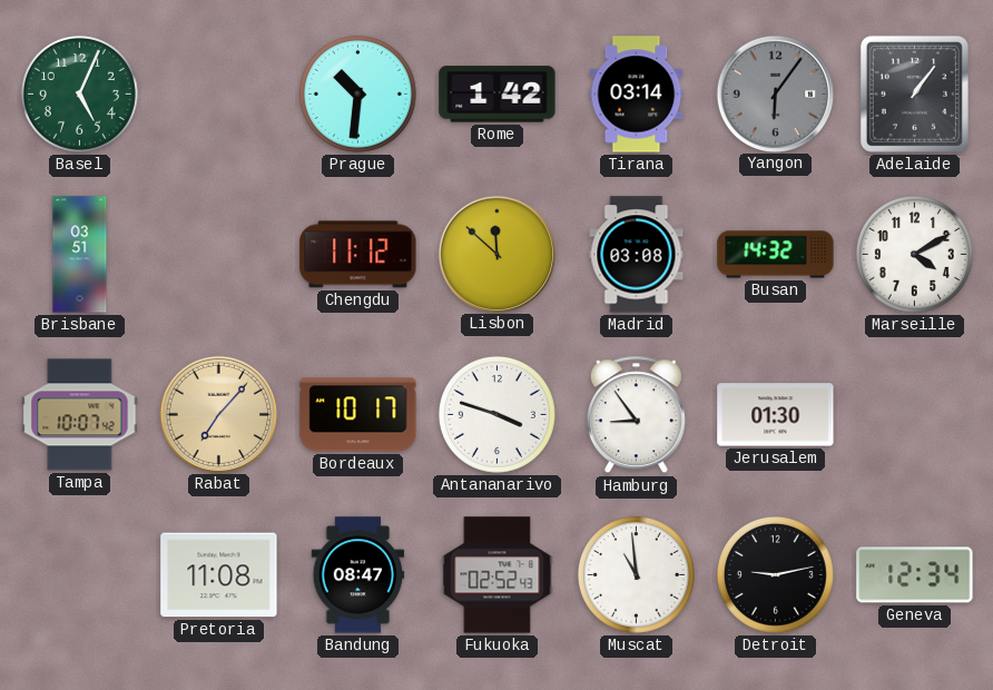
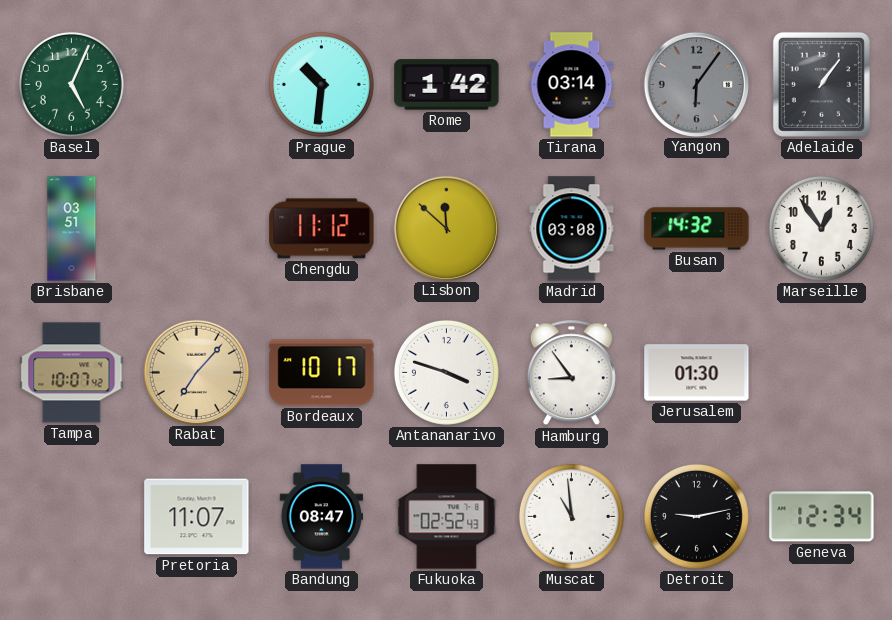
Marseille: 4:10 -> 12:54
Pretoria: 11:08 -> 11:07
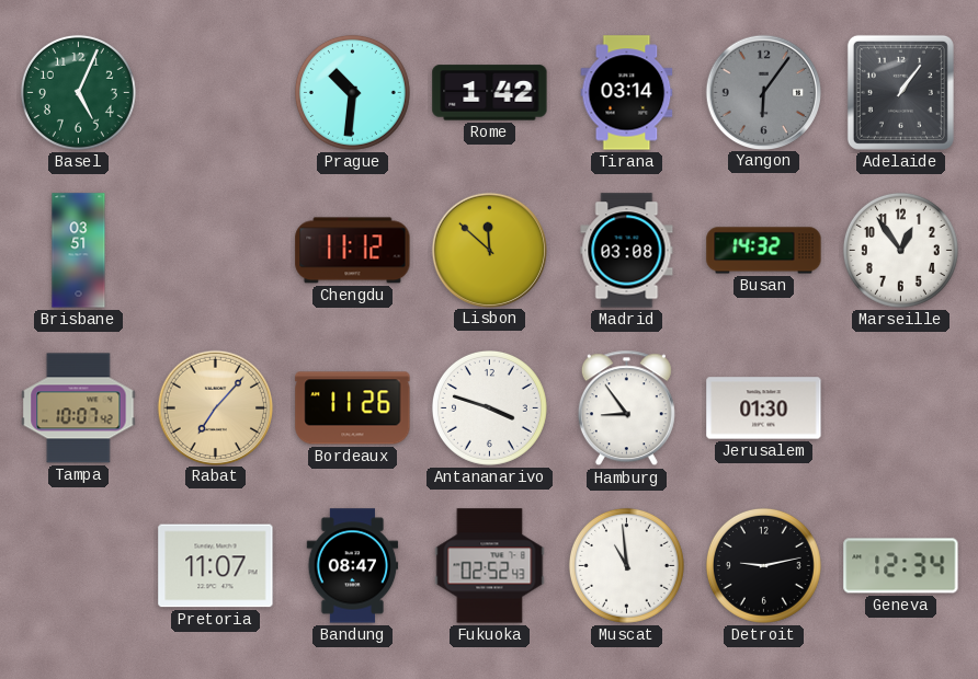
Bordeaux: 10:17 -> 11:26
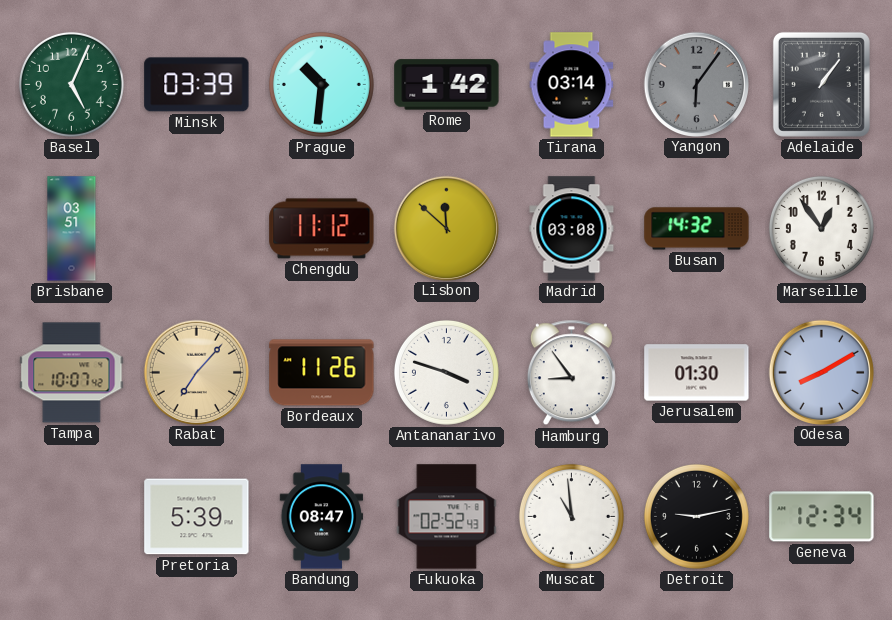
Minsk: none -> 03:39
Odesa: none -> 8:10
Pretoria: 11:07 -> 5:39
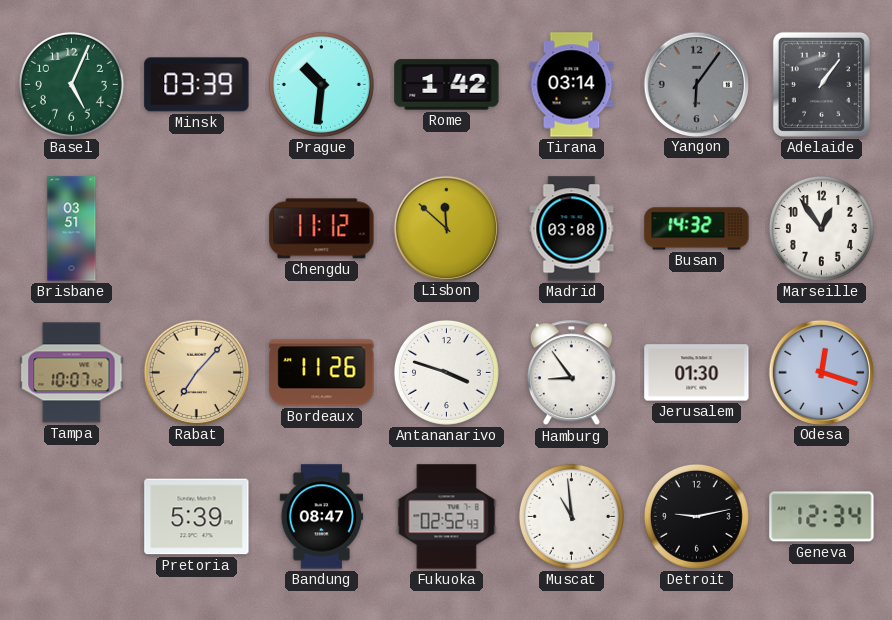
Odesa: 8:10 -> 12:18
